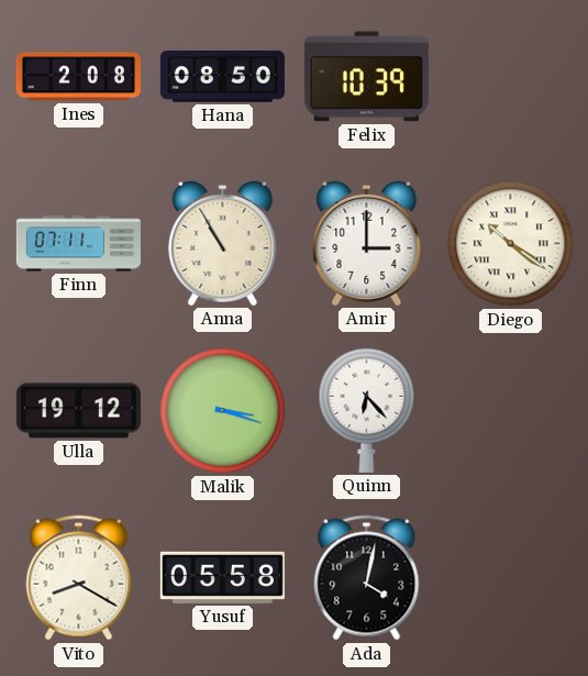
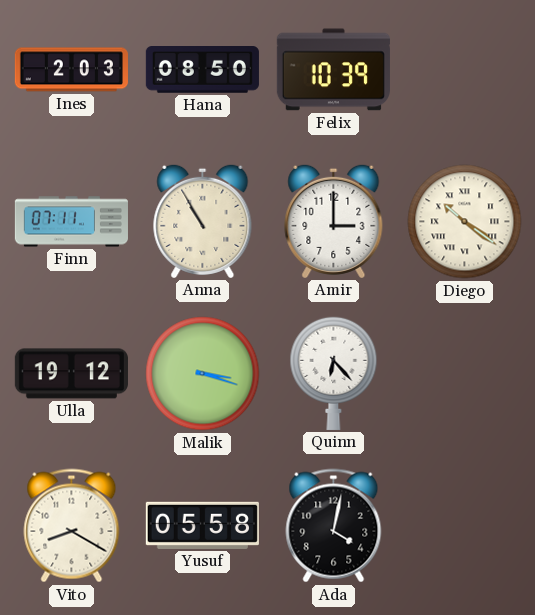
Ines: 2:08 -> 2:03
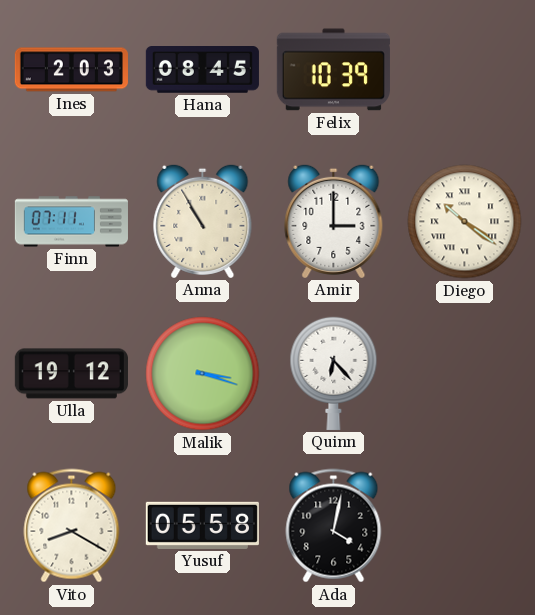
Hana: 08:50 -> 08:45
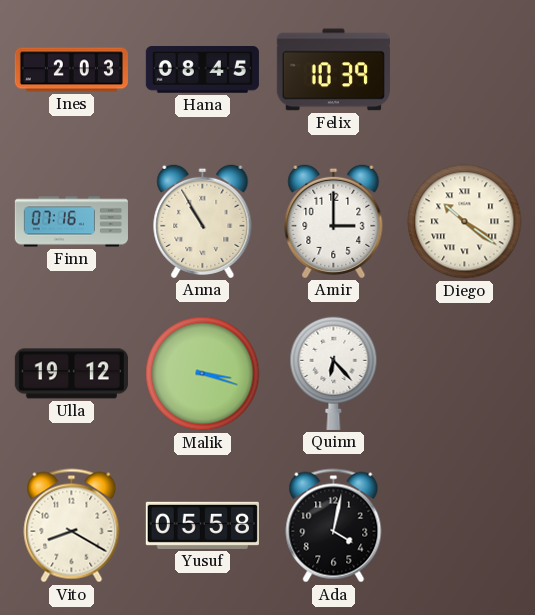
Finn: 07:11 -> 07:16
